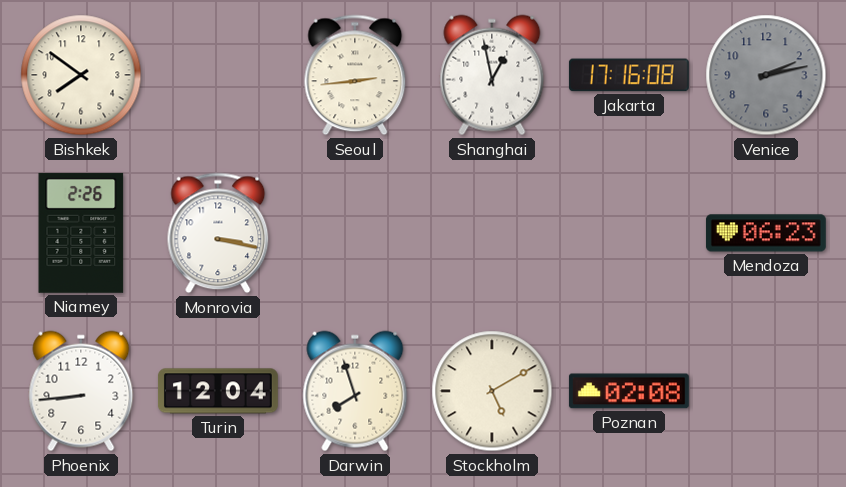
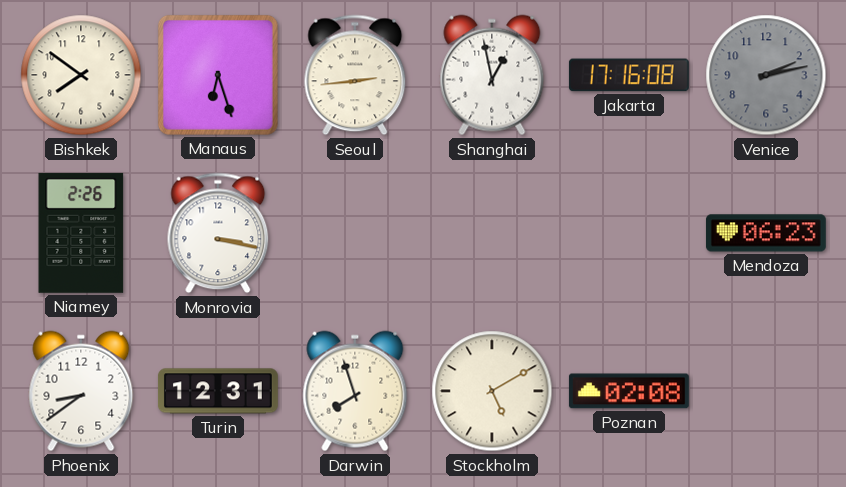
Manaus: none -> 6:27
Phoenix: 8:44 -> 8:39
Turin: 12:04 -> 12:31
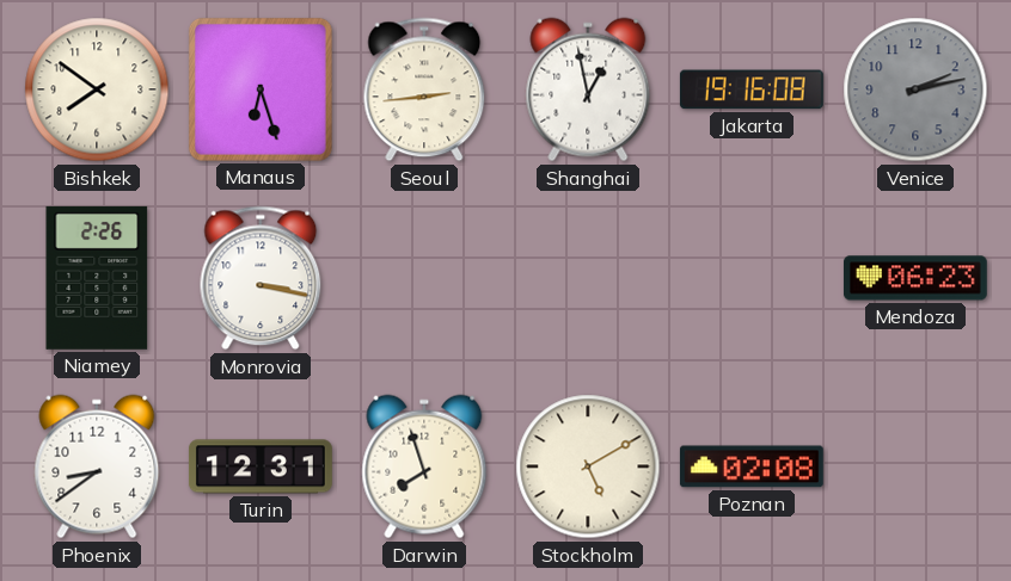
Jakarta: 17:16 -> 19:16
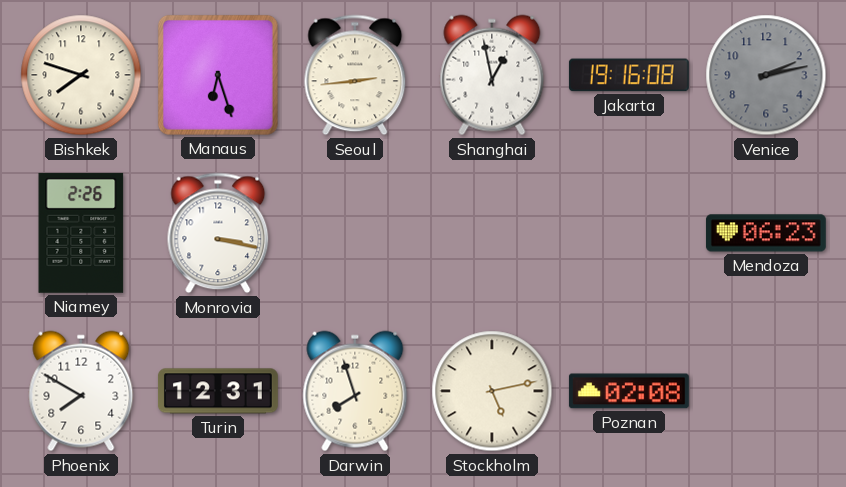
Bishkek: 7:51 -> 7:48
Phoenix: 8:39 -> 7:50
Stockholm: 5:10 -> 5:13
